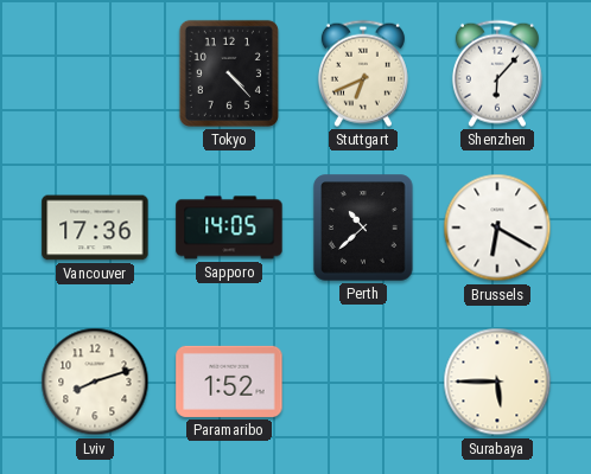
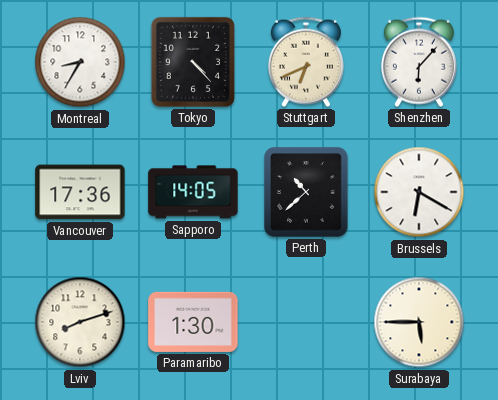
Montreal: none -> 8:35
Paramaribo: 1:52 -> 1:30
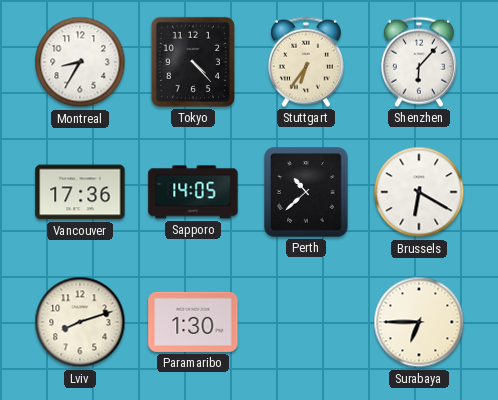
Stuttgart: 6:41 -> 6:36
Surabaya: 5:45 -> 6:45
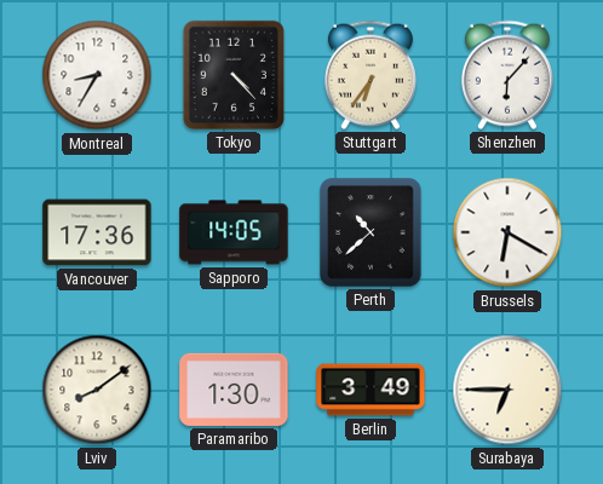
Lviv: 8:12 -> 8:09
Berlin: none -> 3:49
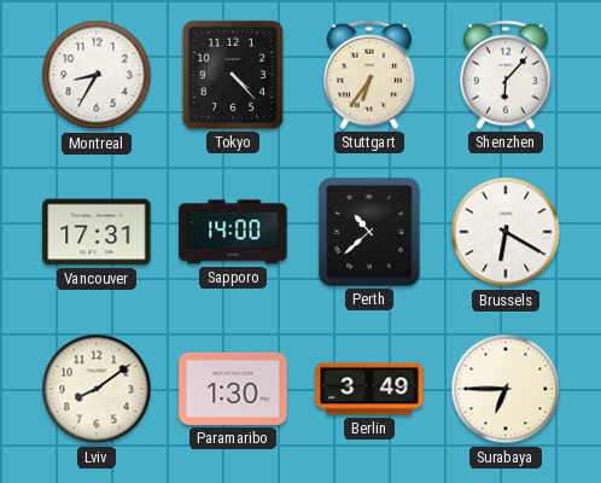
Vancouver: 17:36 -> 17:31
Sapporo: 14:05 -> 14:00
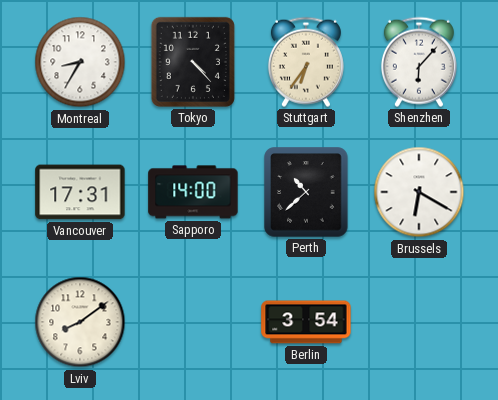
Paramaribo: 1:30 -> none
Berlin: 3:49 -> 3:54
Surabaya: 6:45 -> none
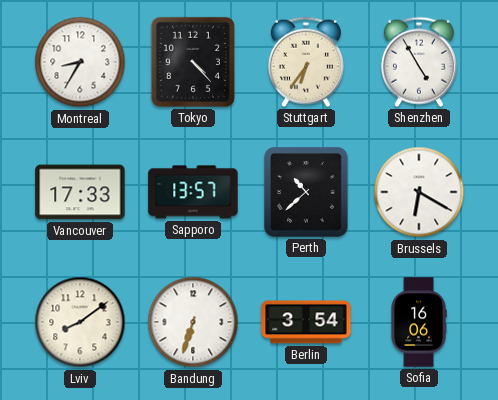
Shenzhen: 6:07 -> 4:55
Vancouver: 17:31 -> 17:33
Sapporo: 14:00 -> 13:57
Bandung: none -> 6:33
Sofia: none -> 16:06
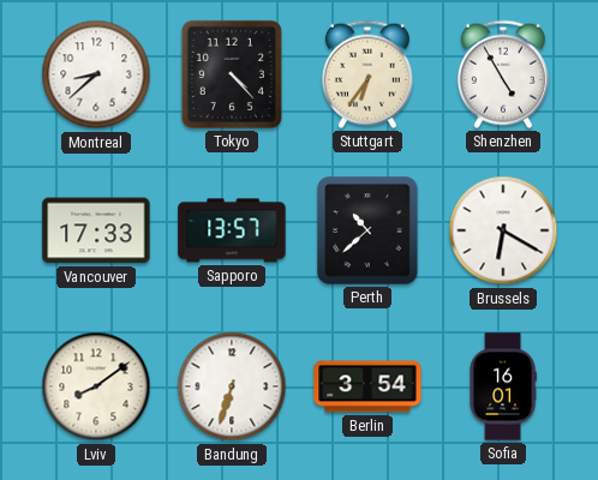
Montreal: 8:35 -> 8:38
Sofia: 16:06 -> 16:01
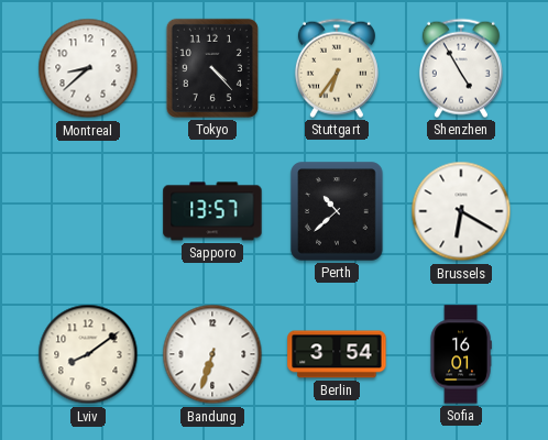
Vancouver: 17:33 -> none
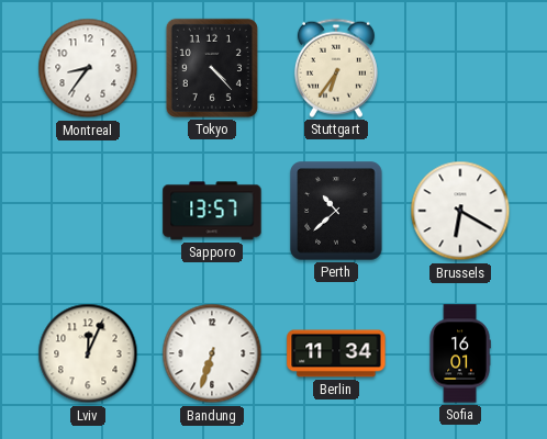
Montreal: 8:38 -> 8:36
Shenzhen: 4:55 -> none
Lviv: 8:09 -> 12:04
Berlin: 3:54 -> 11:34
